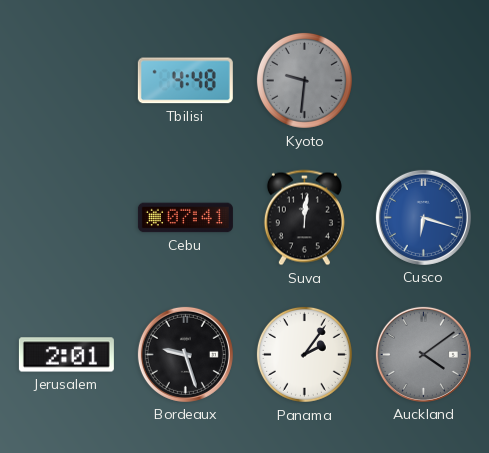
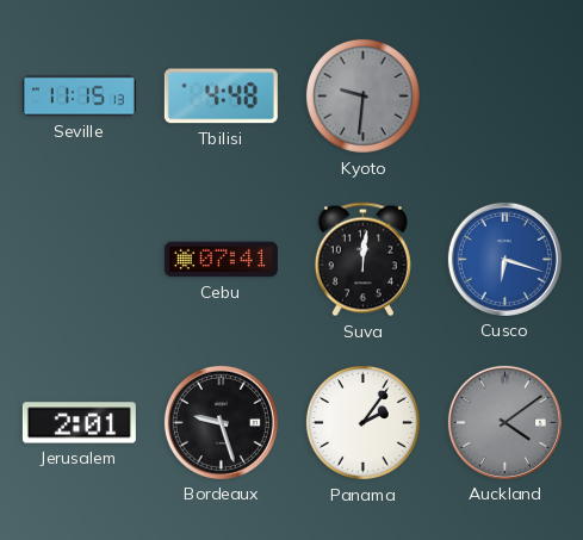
Seville: none -> 11:15
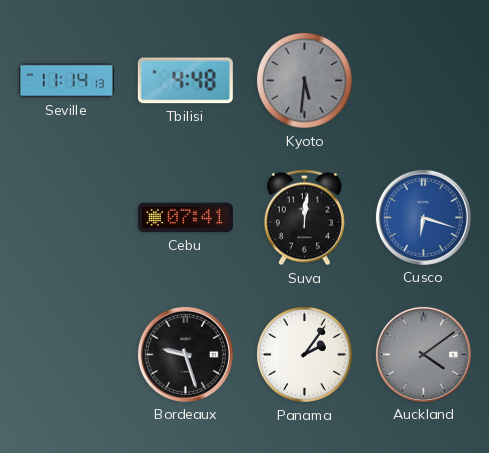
Seville: 11:15 -> 11:14
Kyoto: 9:31 -> 5:31
Jerusalem: 2:01 -> none
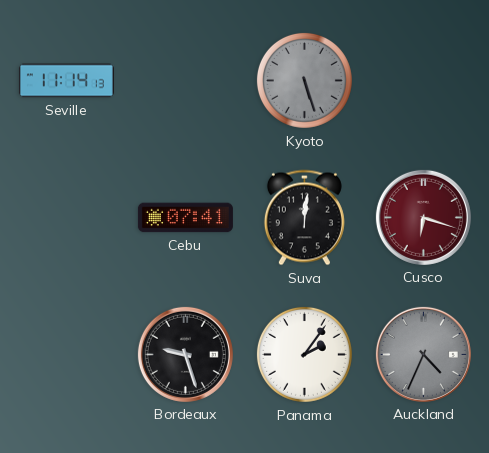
Tbilisi: 4:48 -> none
Kyoto: 5:31 -> 5:27
Cusco dial: blue -> burgundy
Auckland: 4:09 -> 4:34
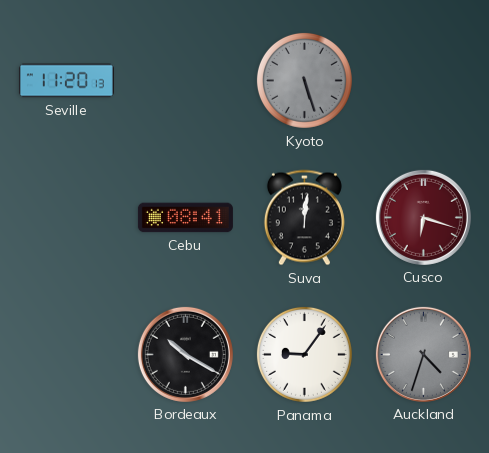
Seville: 11:14 -> 11:20
Cebu: 07:41 -> 08:41
Bordeaux: 9:27 -> 10:20
Panama: 2:06 -> 9:06
Auckland: 4:34 -> 4:33
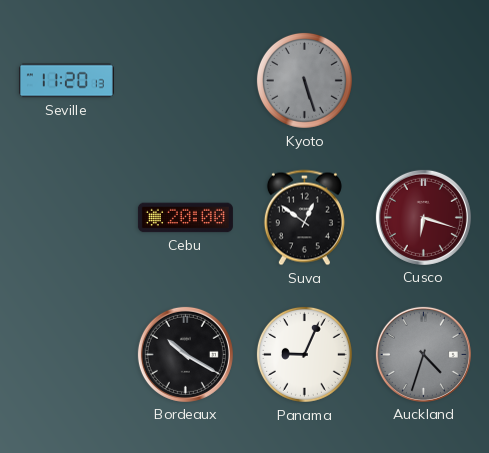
Cebu: 08:41 -> 20:00
Suva: 12:01 -> 12:51
Panama: 9:06 -> 9:04
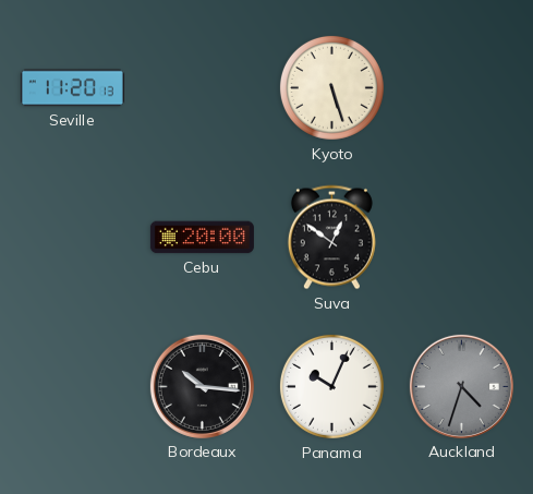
Kyoto dial: grey -> cream
Cusco: 6:18 -> none
Bordeaux: 10:20 -> 10:16
Panama: 9:04 -> 10:04
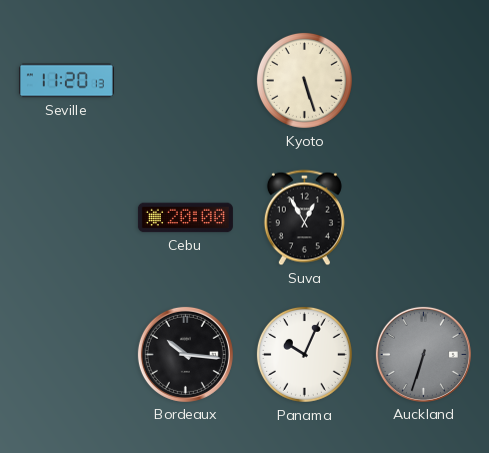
Suva: 12:51 -> 12:55
Auckland: 4:33 -> 6:33
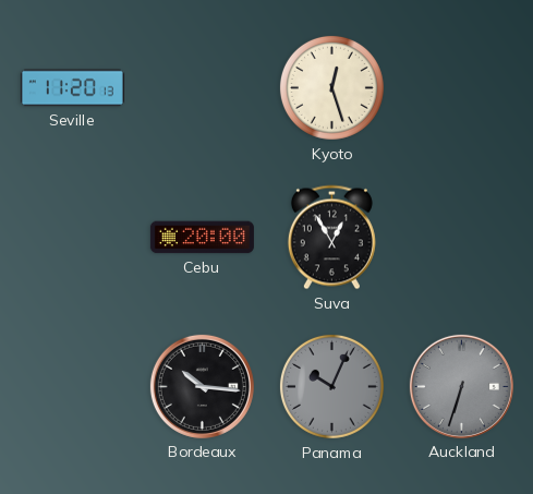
Kyoto: 5:27 -> 12:27
Panama dial: white -> grey
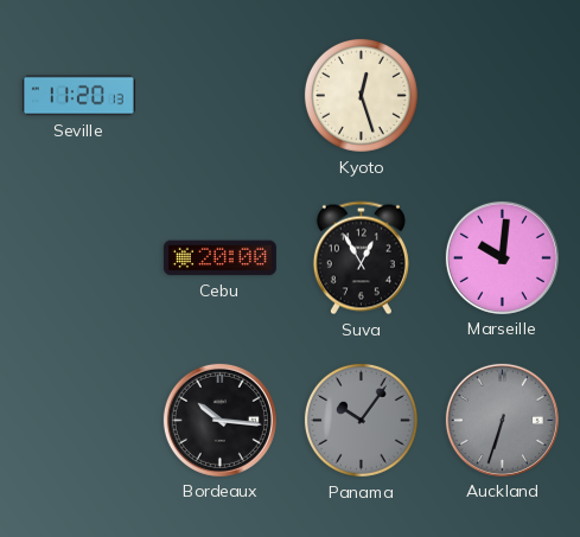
Marseille: none -> 10:01
Panama: 10:04 -> 10:06
